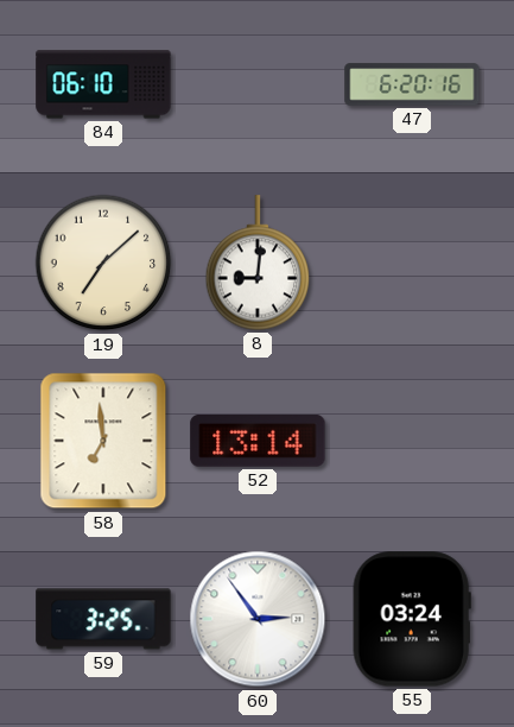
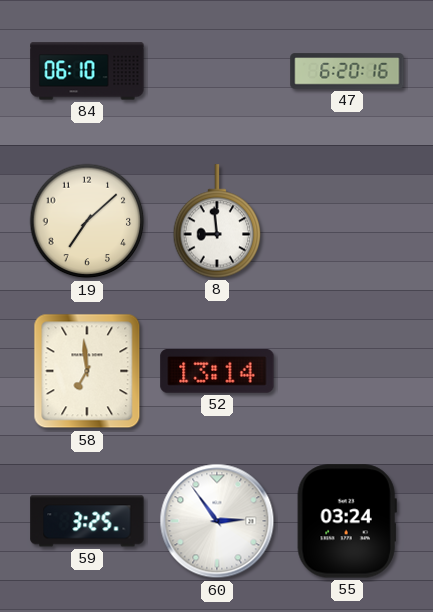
8: 9:01 -> 8:59
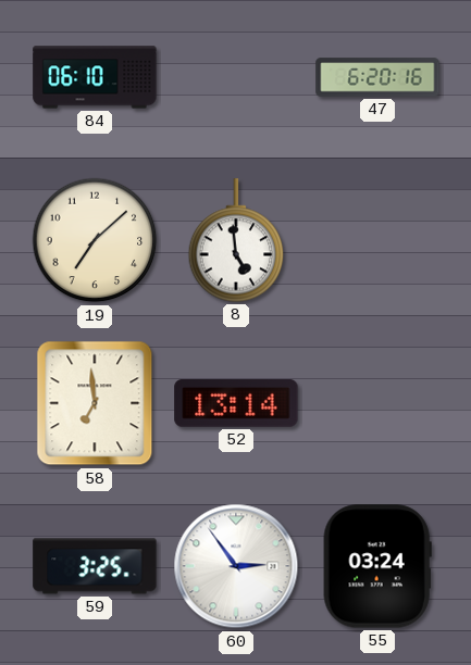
8: 8:59 -> 4:59
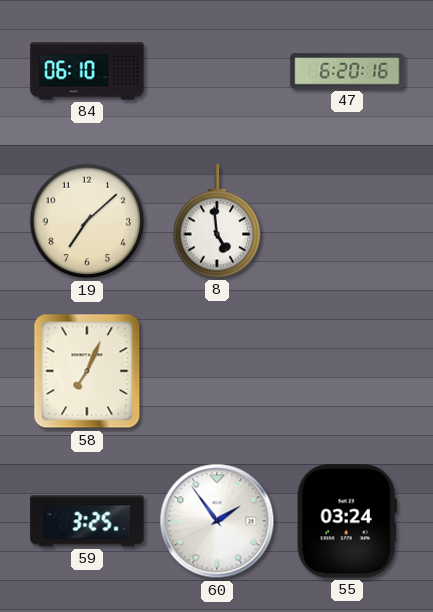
58: 6:59 -> 7:04
52: 13:14 -> none
60: 2:54 -> 1:54
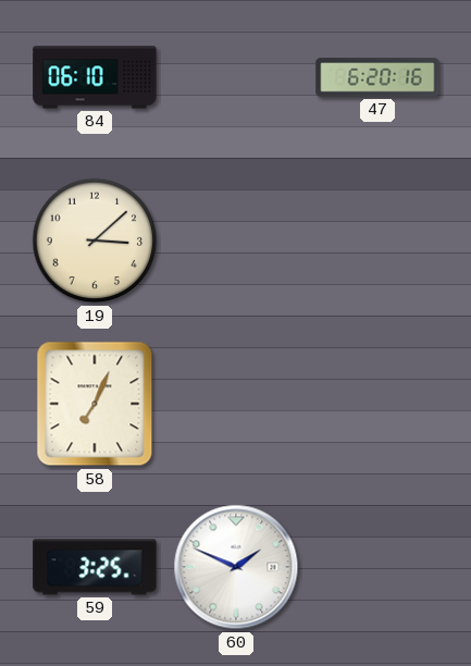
19: 7:08 -> 3:08
8: 4:59 -> none
60: 1:54 -> 1:49
55: 03:24 -> none
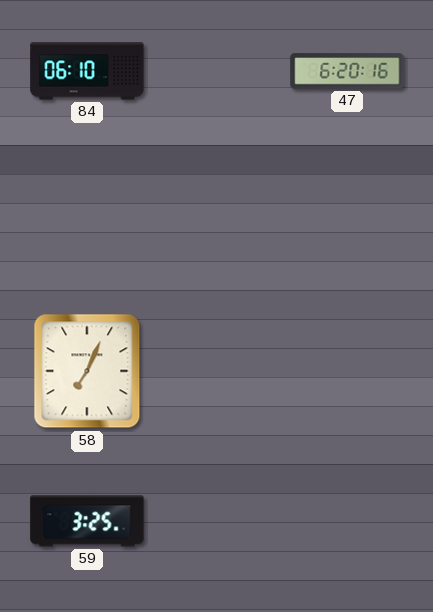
19: 3:08 -> none
60: 1:49 -> none
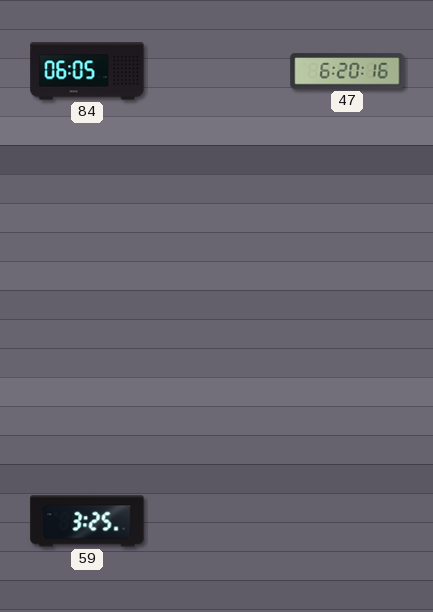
84: 06:10 -> 06:05
58: 7:04 -> none
